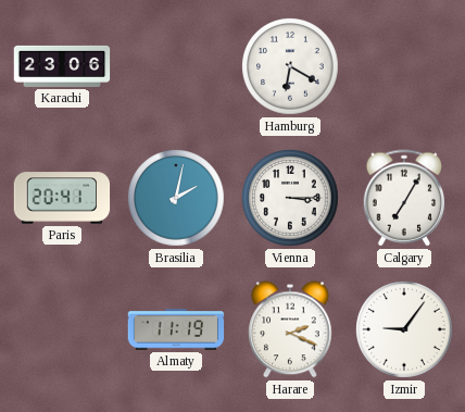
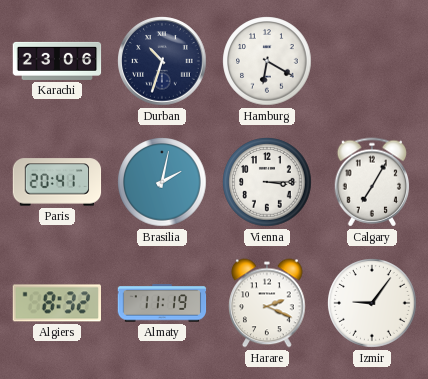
Durban: none -> 10:33
Algiers: none -> 8:32
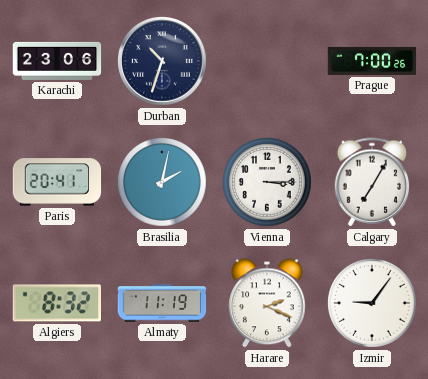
Hamburg: 6:20 -> none
Prague: none -> 7:00
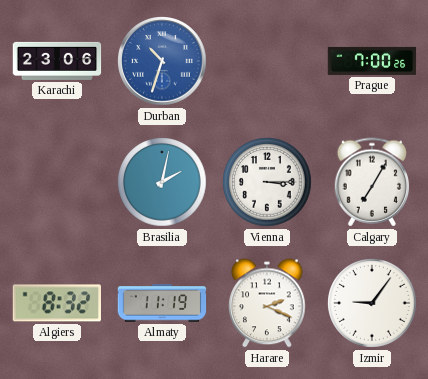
Durban dial: navy -> blue
Paris: 20:41 -> none
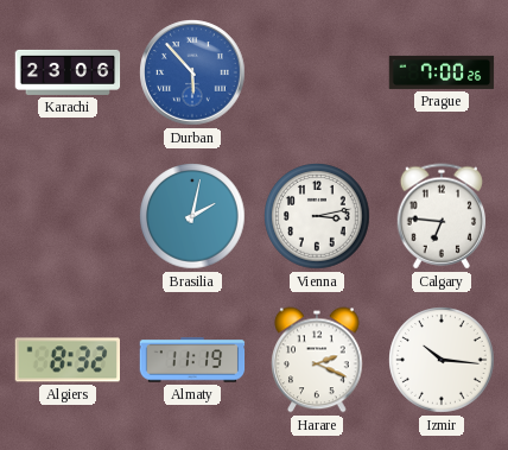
Durban: 10:33 -> 5:53
Vienna: 3:15 -> 3:13
Calgary: 7:05 -> 6:46
Izmir: 9:06 -> 10:16
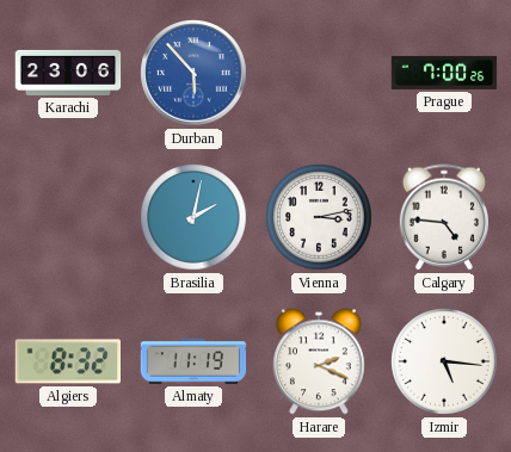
Calgary: 6:46 -> 4:46
Izmir: 10:16 -> 5:16
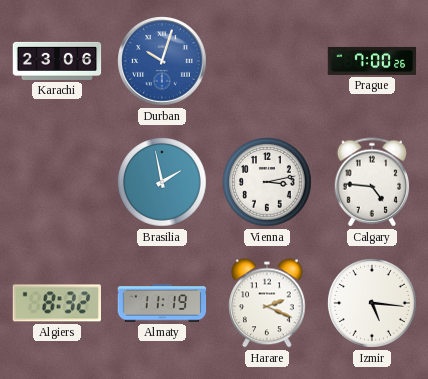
Durban: 5:53 -> 10:03
Brasilia: 2:02 -> 1:58
